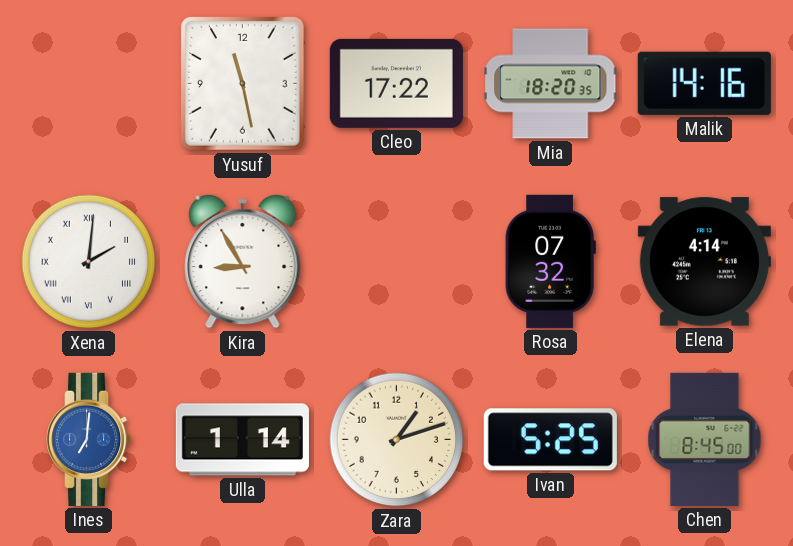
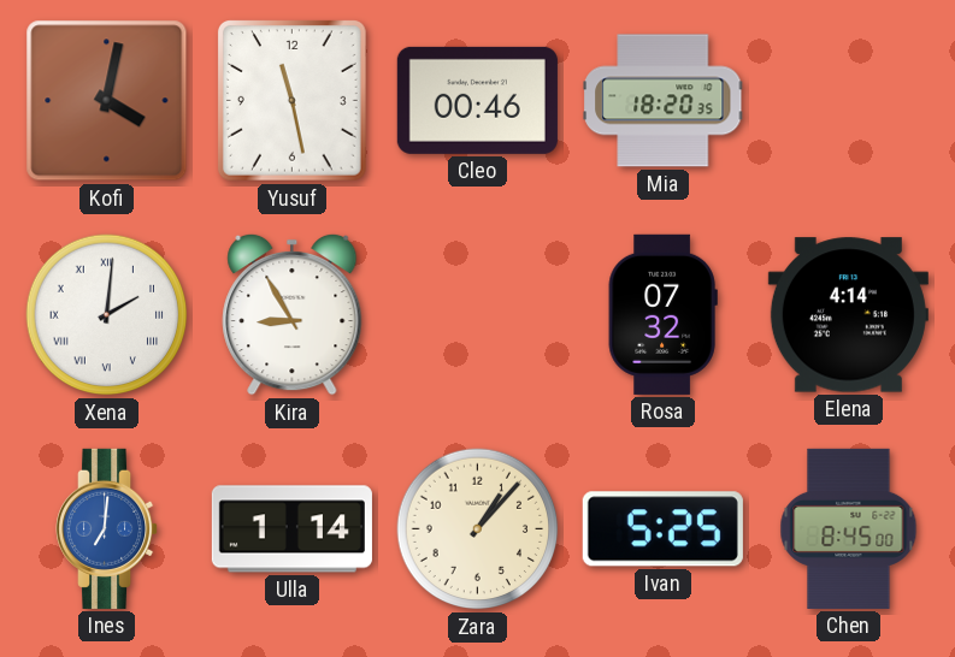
Kofi: none -> 4:02
Cleo: 17:22 -> 00:46
Malik: 14:16 -> none
Zara: 1:12 -> 1:07
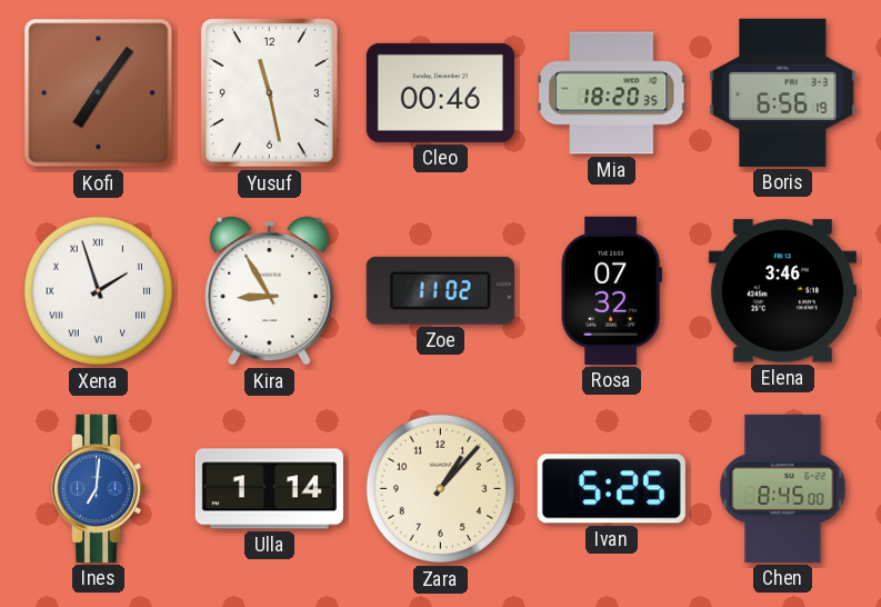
Kofi: 4:02 -> 7:06
Boris: none -> 6:56
Xena: 2:01 -> 1:57
Zoe: none -> 11:02
Elena: 4:14 -> 3:46
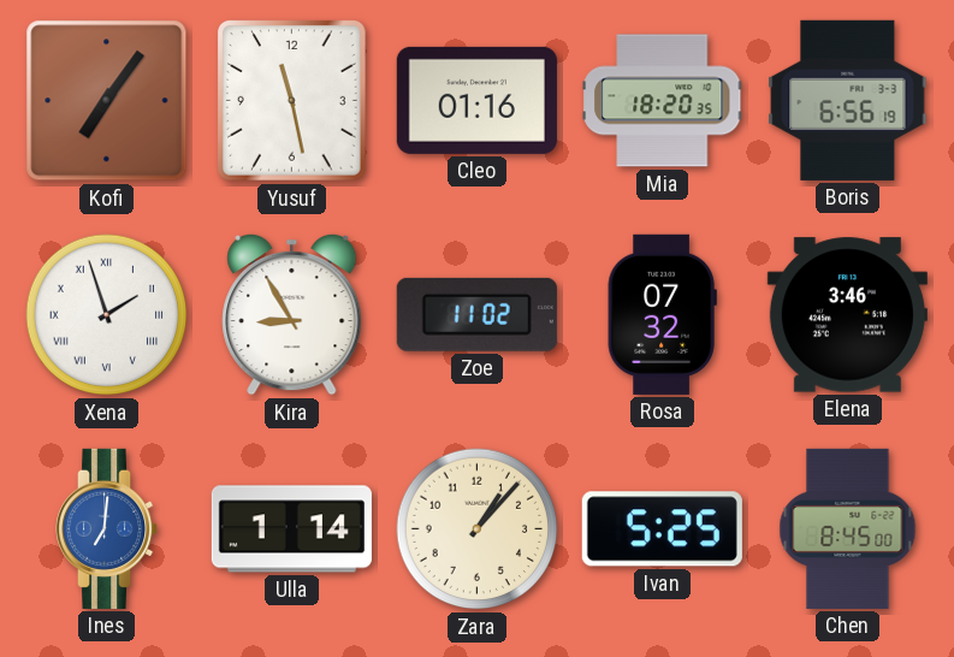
Cleo: 00:46 -> 01:16
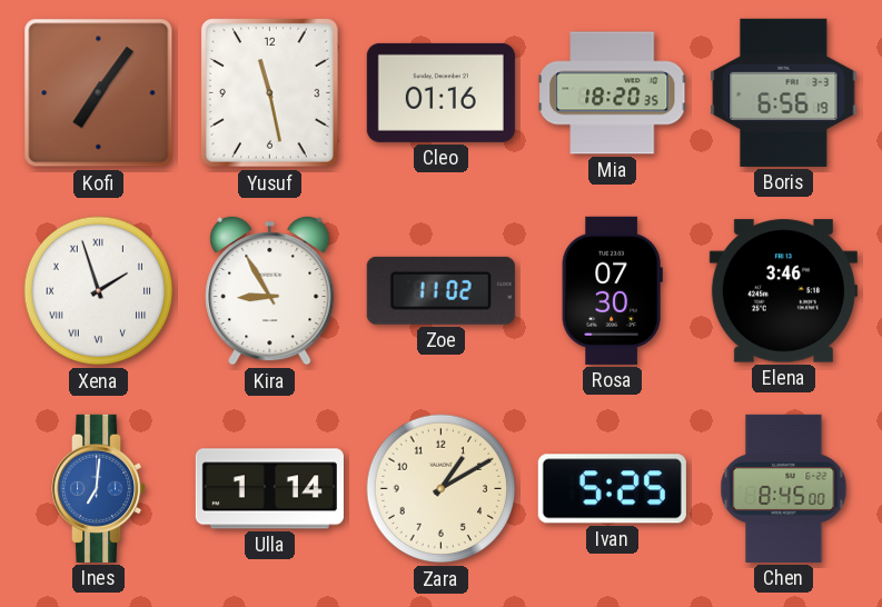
Rosa: 07:32 -> 07:30
Zara: 1:07 -> 1:10
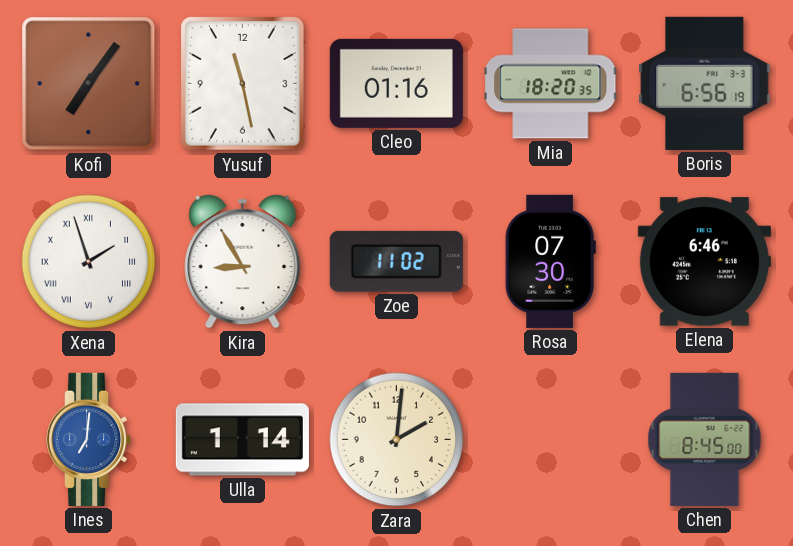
Elena: 3:46 -> 6:46
Zara: 1:10 -> 2:01
Ivan: 5:25 -> none
